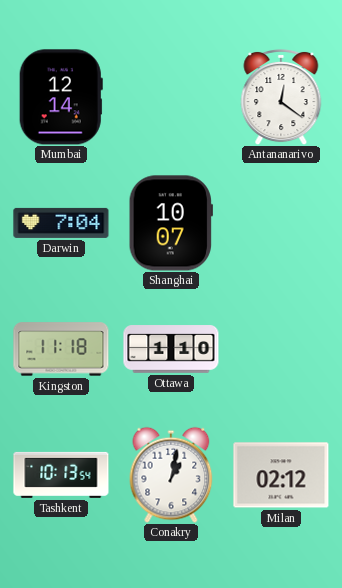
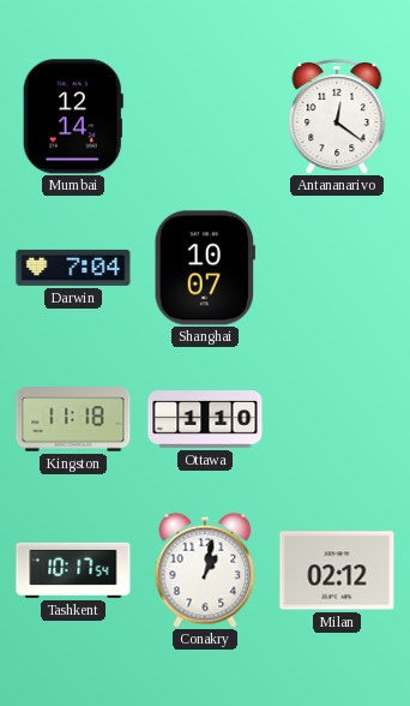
Tashkent: 10:13 -> 10:17
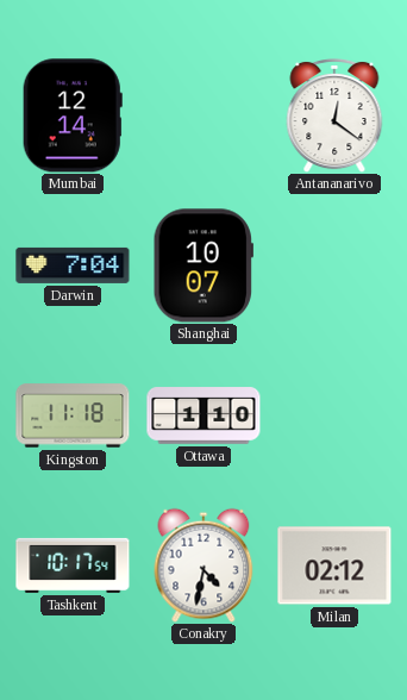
Conakry: 1:02 -> 4:32
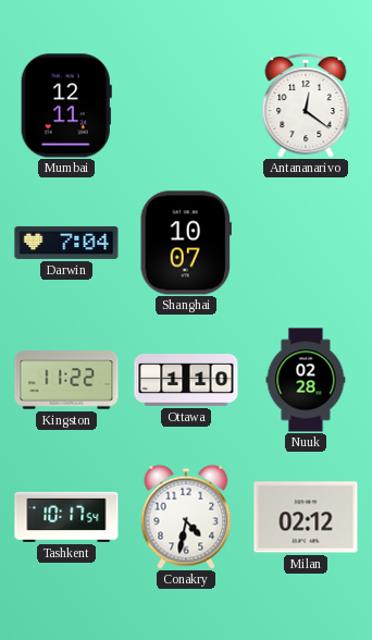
Mumbai: 12:14 -> 12:11
Kingston: 11:18 -> 11:22
Nuuk: none -> 02:28
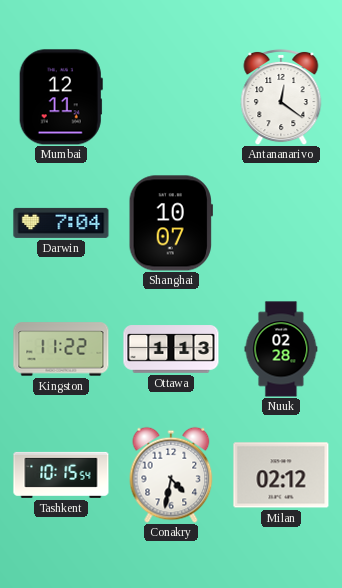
Ottawa: 1:10 -> 1:13
Tashkent: 10:17 -> 10:15
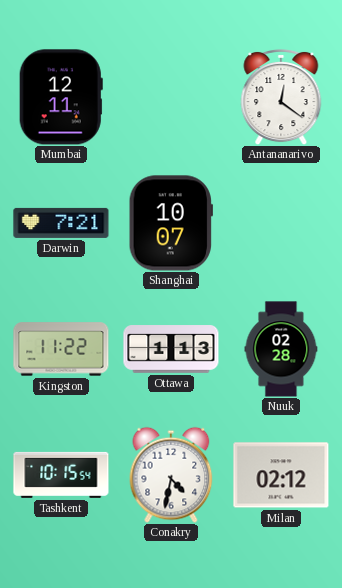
Darwin: 7:04 -> 7:21
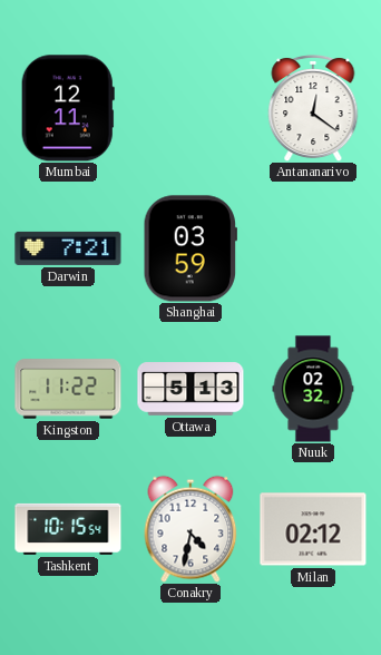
Shanghai: 10:07 -> 03:59
Ottawa: 1:13 -> 5:13
Nuuk: 02:28 -> 02:32
